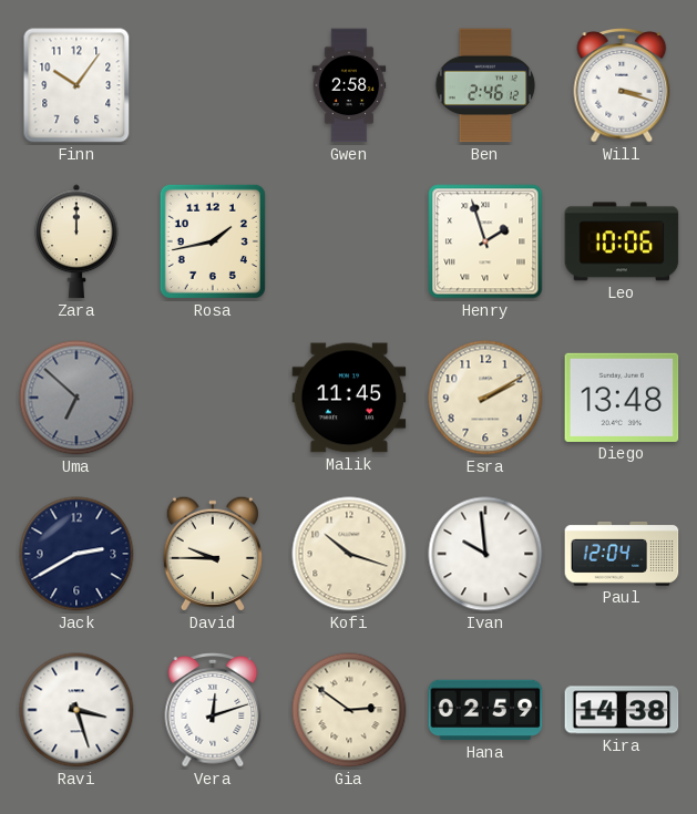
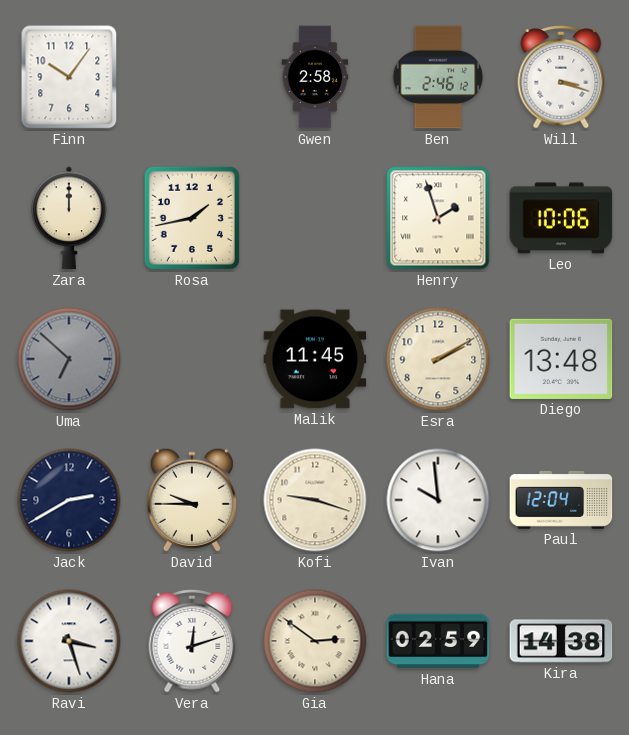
Kofi: 10:18 -> 9:18
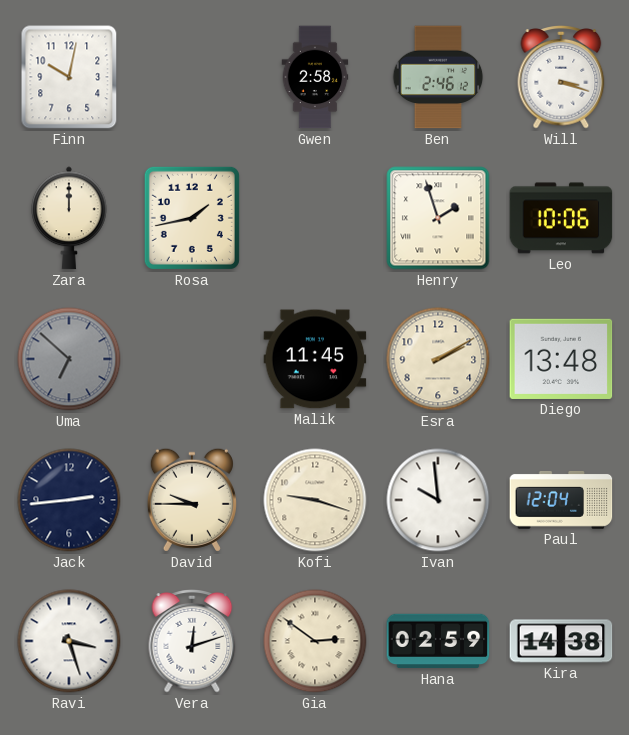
Finn: 10:06 -> 10:02
Jack: 2:40 -> 2:44
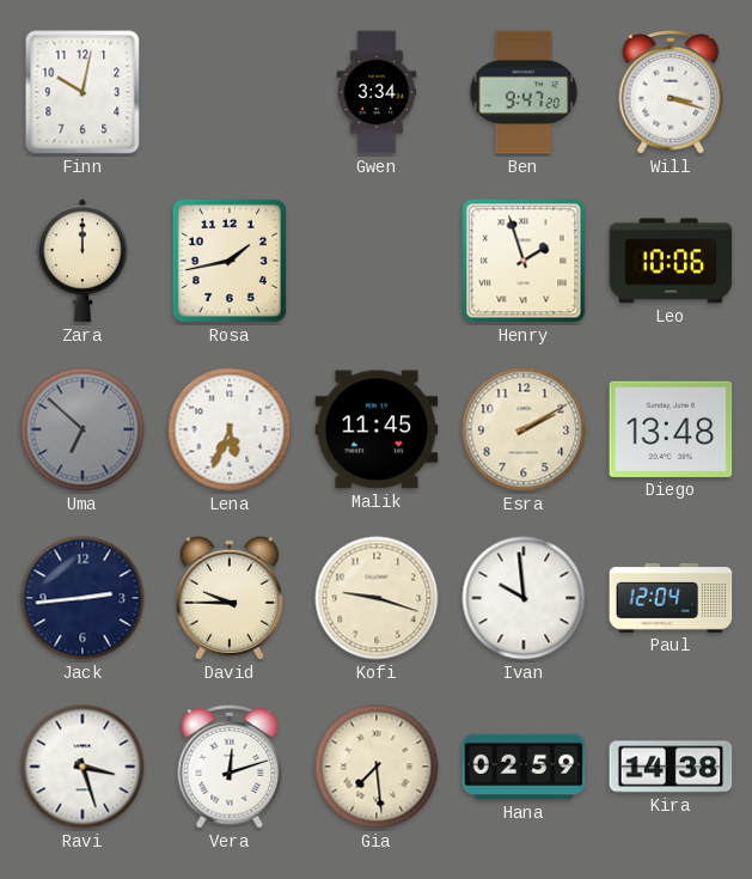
Gwen: 2:58 -> 3:34
Ben: 2:46 -> 9:47
Lena: none -> 5:34
Gia: 2:51 -> 7:29
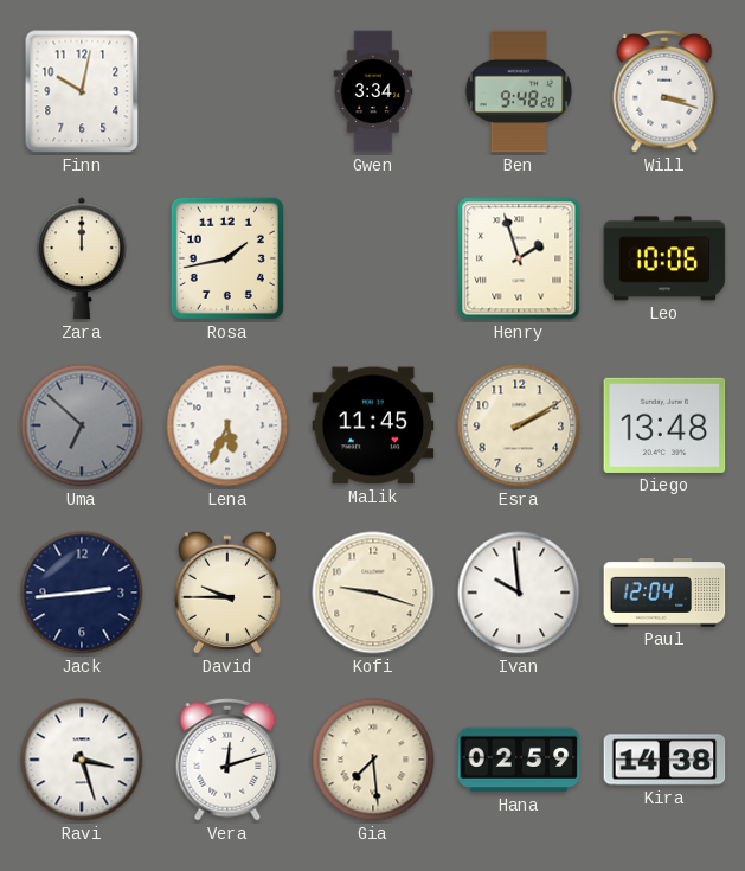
Ben: 9:47 -> 9:48
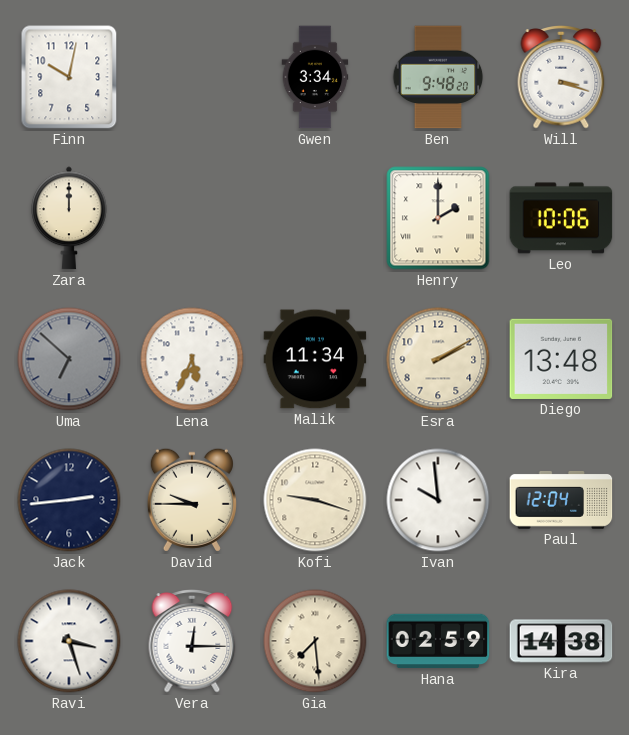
Rosa: 1:43 -> none
Henry: 1:57 -> 2:00
Malik: 11:45 -> 11:34
Vera: 12:12 -> 12:15
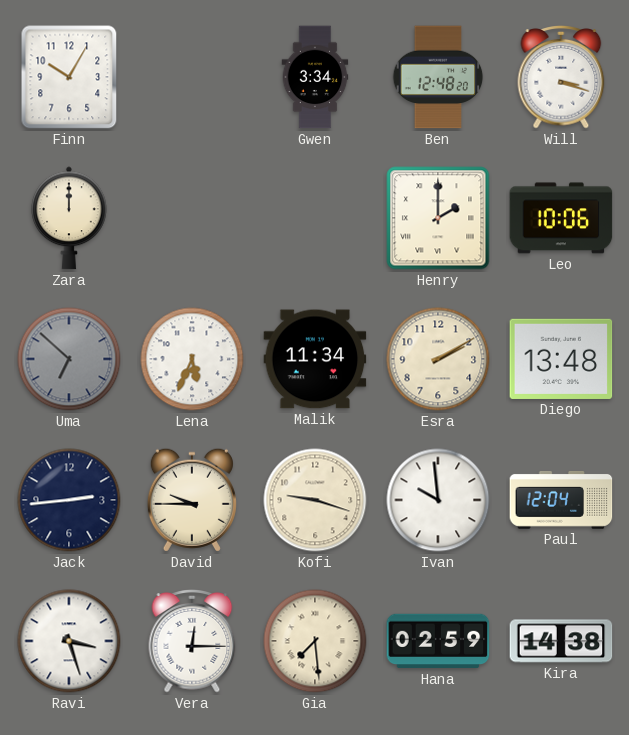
Finn: 10:02 -> 10:05
Ben: 9:48 -> 12:48
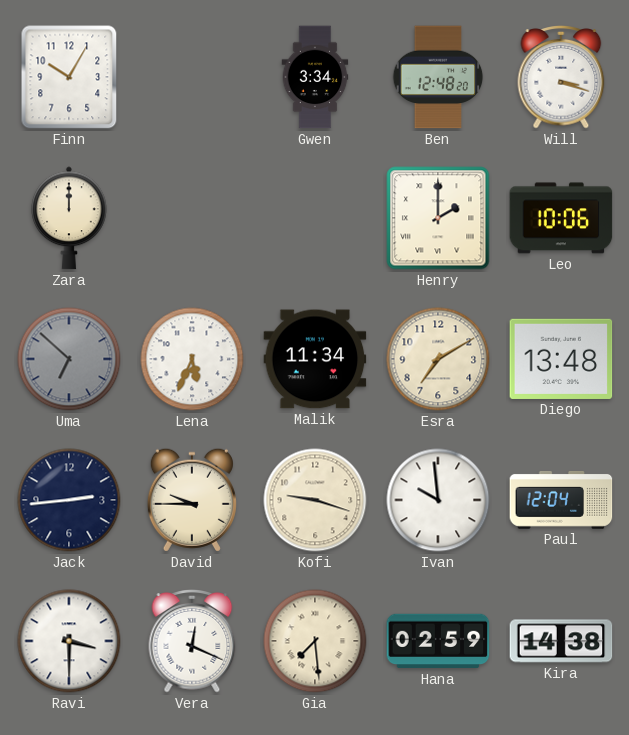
Esra: 2:10 -> 7:10
Ravi: 3:27 -> 3:30
Vera: 12:15 -> 12:19
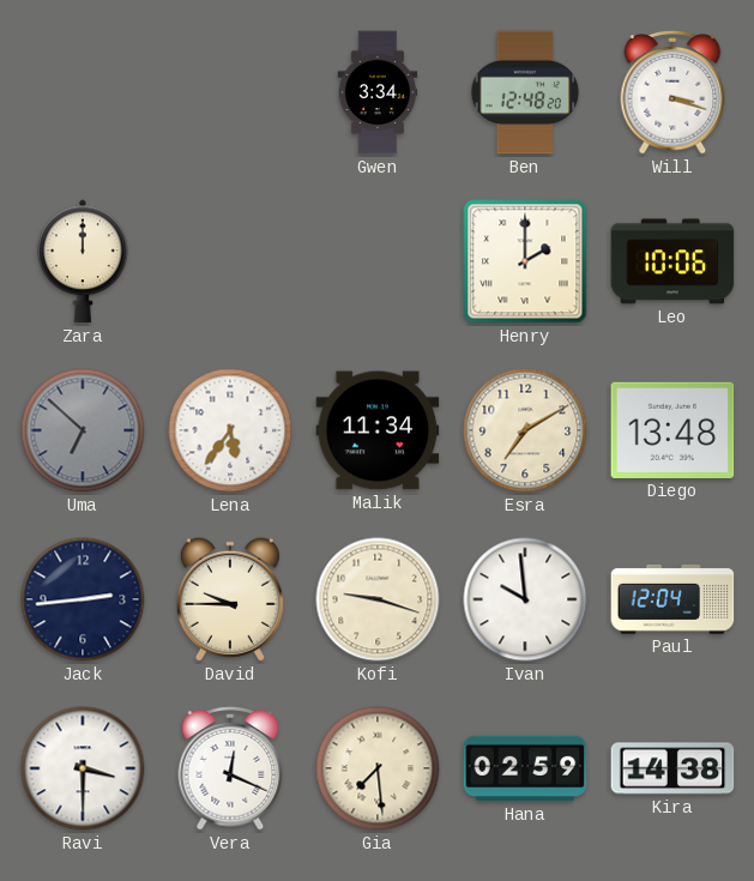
Finn: 10:05 -> none
Lena: 5:34 -> 5:36
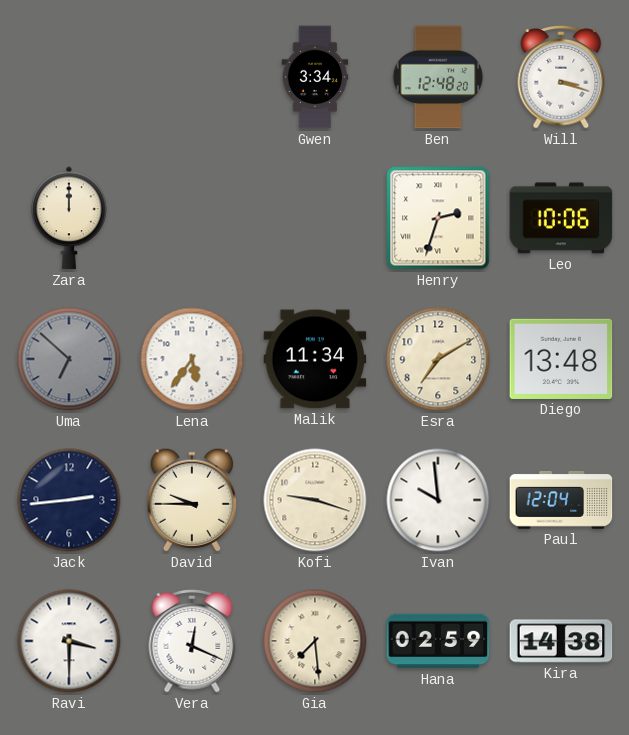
Henry: 2:00 -> 2:33
